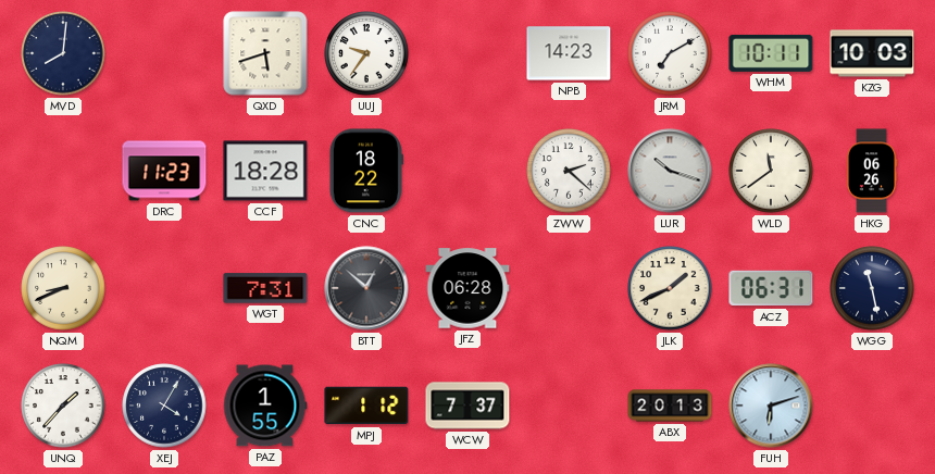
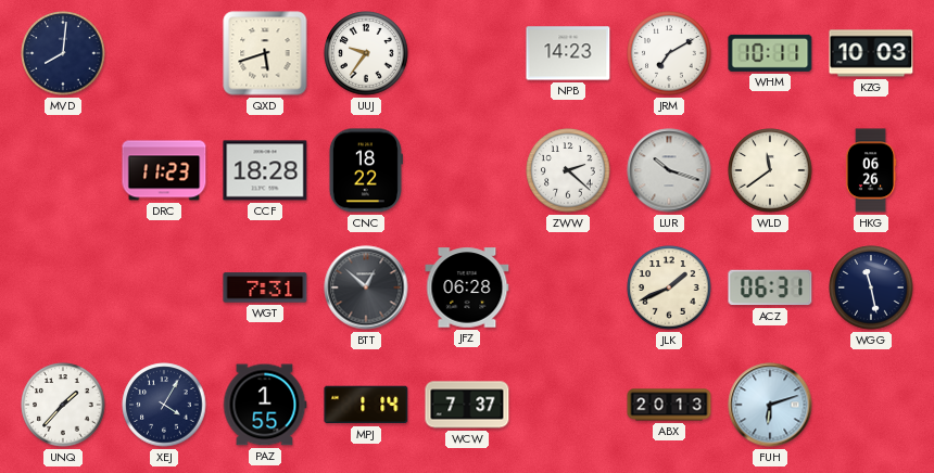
NQM: 8:41 -> none
MPJ: 1:12 -> 1:14
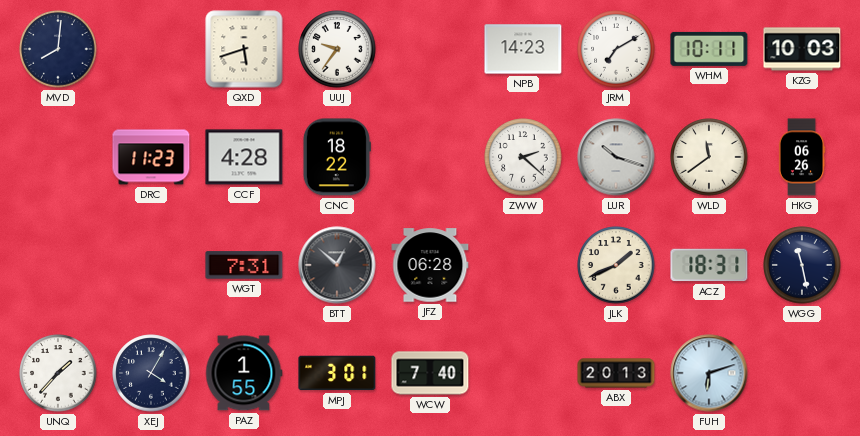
CCF: 18:28 -> 4:28
ACZ: 06:31 -> 18:31
MPJ: 1:14 -> 3:01
WCW: 7:37 -> 7:40
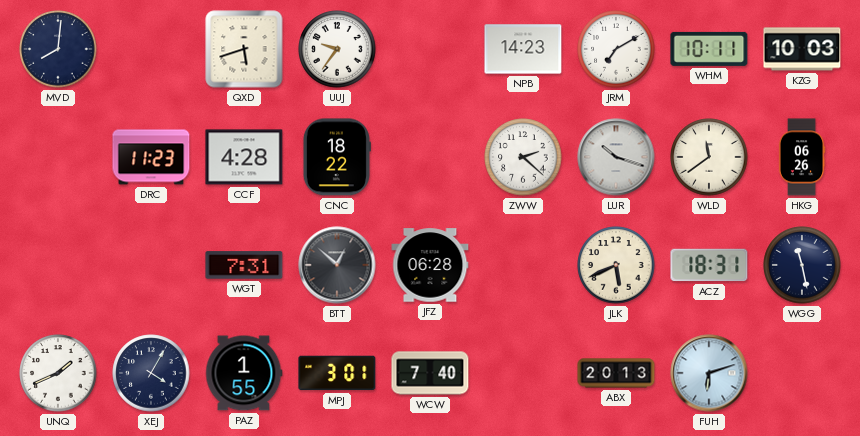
JLK: 1:41 -> 5:41
UNQ: 1:37 -> 1:41
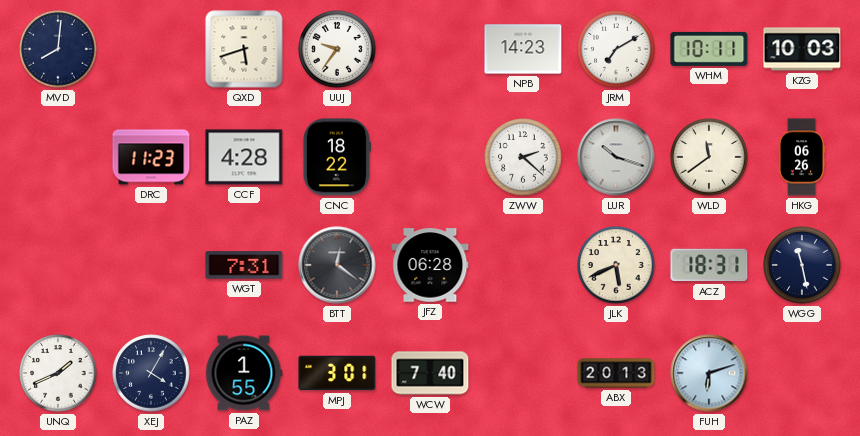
BTT: 12:52 -> 12:21
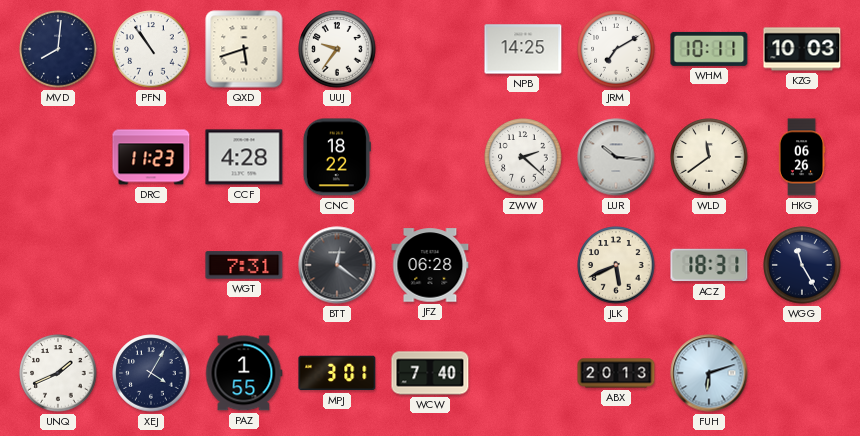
PFN: none -> 10:54
NPB: 14:23 -> 14:25
LUR: 10:18 -> 10:16
WGG: 11:28 -> 11:25
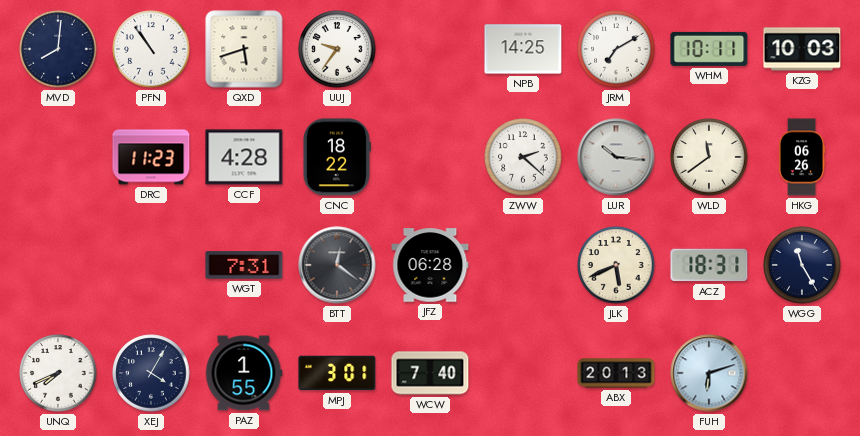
UNQ: 1:41 -> 7:41
